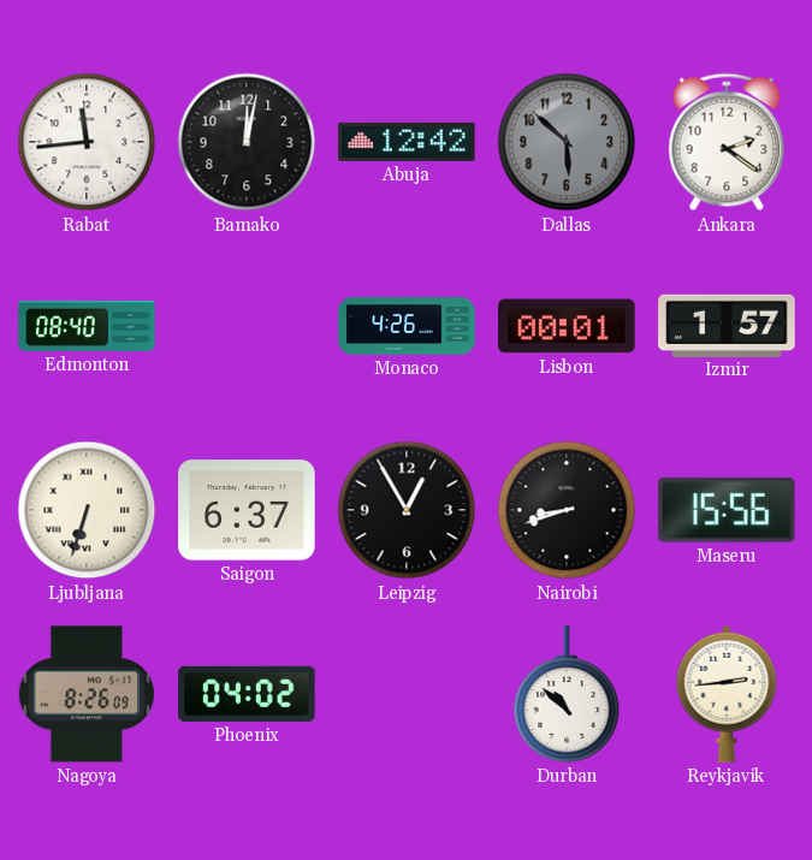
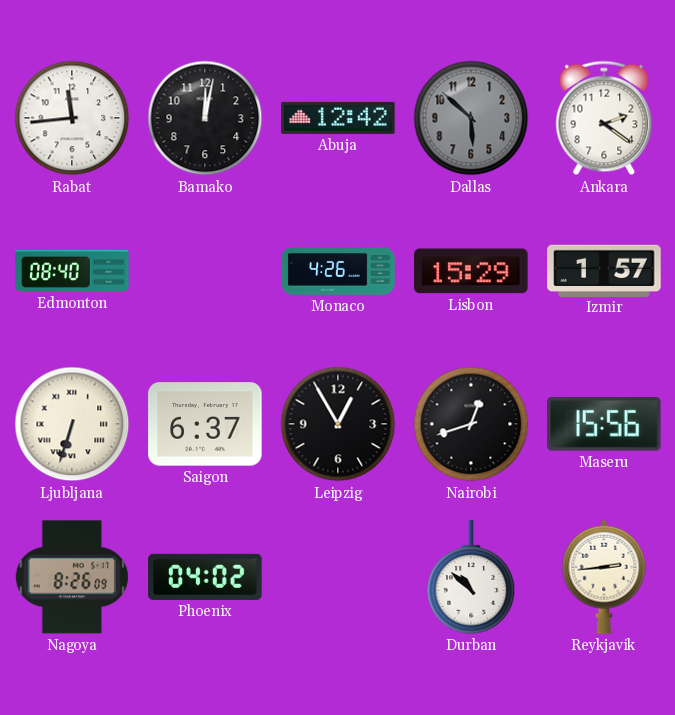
Lisbon: 00:01 -> 15:29
Nairobi: 8:42 -> 12:42
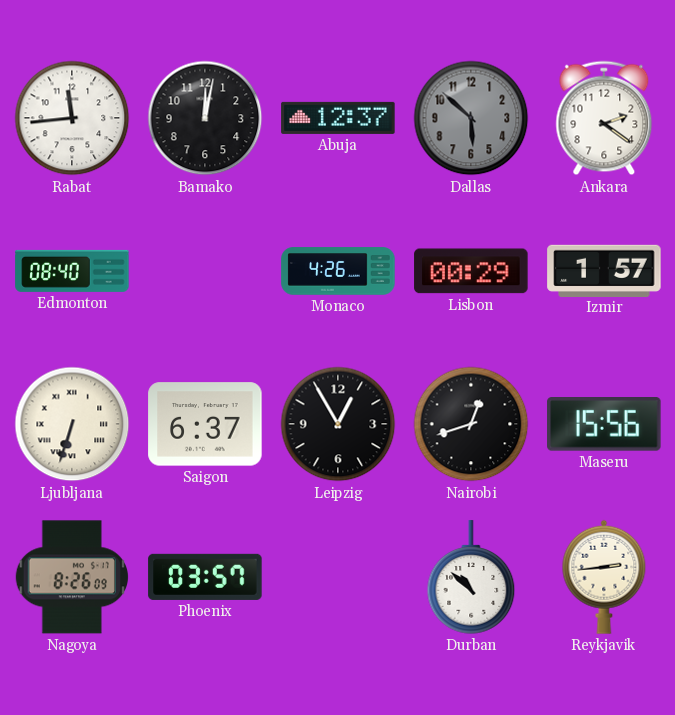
Abuja: 12:42 -> 12:37
Lisbon: 15:29 -> 00:29
Phoenix: 04:02 -> 03:57
